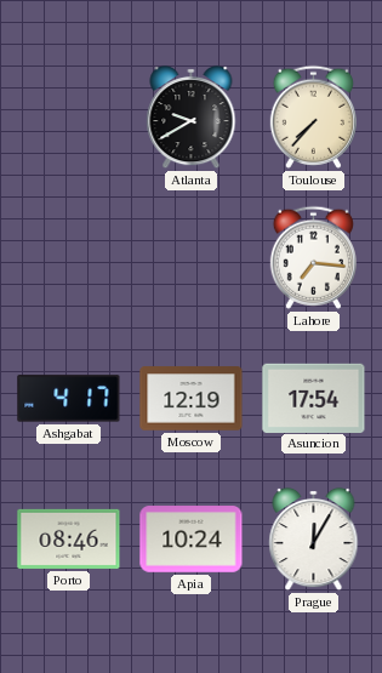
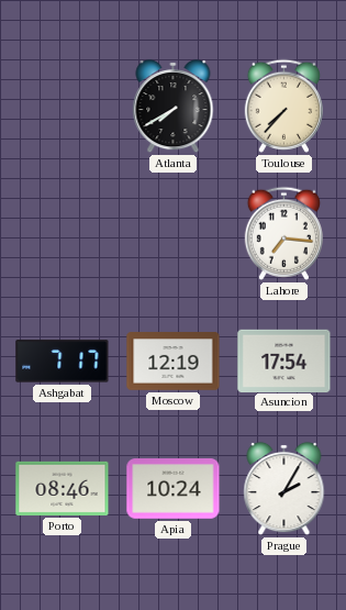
Atlanta: 9:40 -> 7:40
Ashgabat: 4:17 -> 7:17
Prague: 12:05 -> 2:05
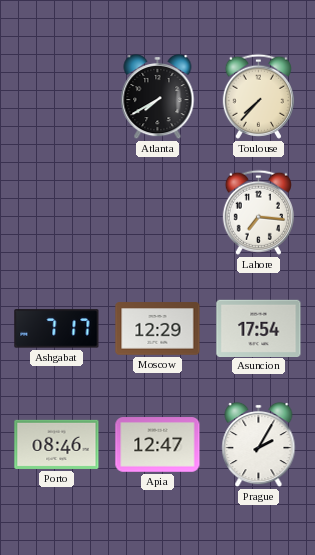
Moscow: 12:19 -> 12:29
Apia: 10:24 -> 12:47
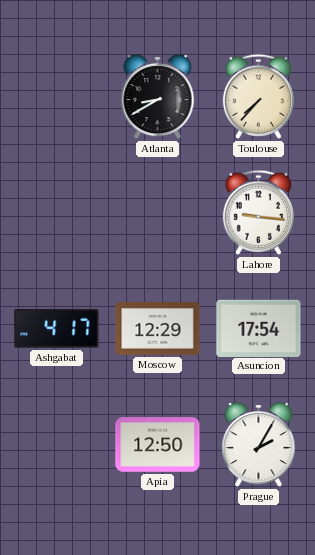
Atlanta: 7:40 -> 8:40
Lahore: 7:16 -> 9:16
Ashgabat: 7:17 -> 4:17
Porto: 08:46 -> none
Apia: 12:47 -> 12:50
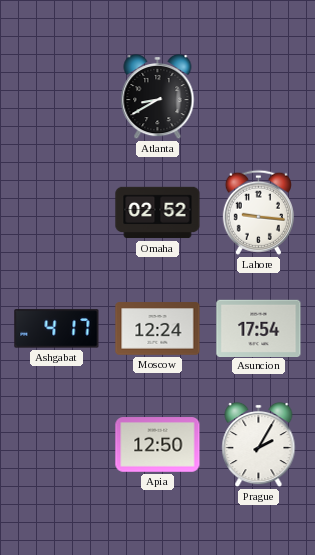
Toulouse: 7:37 -> none
Omaha: none -> 02:52
Moscow: 12:29 -> 12:24
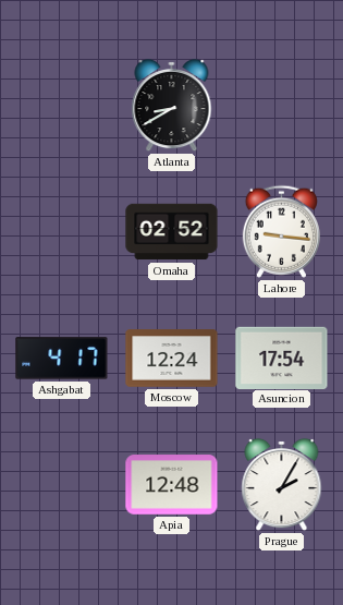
Apia: 12:50 -> 12:48
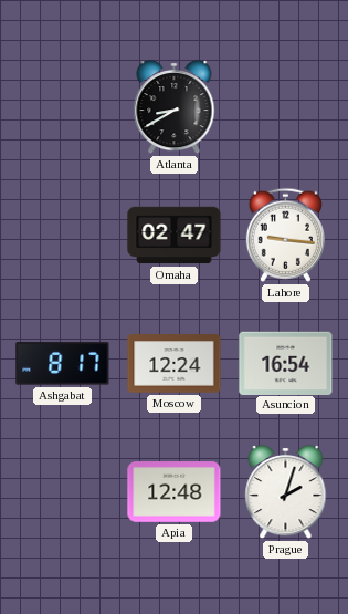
Omaha: 02:52 -> 02:47
Ashgabat: 4:17 -> 8:17
Asuncion: 17:54 -> 16:54
Prague: 2:05 -> 2:03
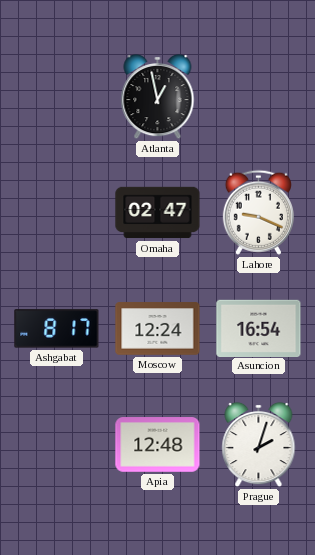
Atlanta: 8:40 -> 12:58
Lahore: 9:16 -> 9:19
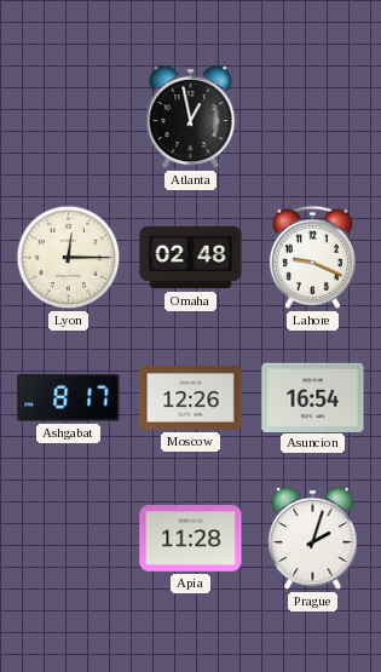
Lyon: none -> 12:15
Omaha: 02:47 -> 02:48
Moscow: 12:24 -> 12:26
Apia: 12:48 -> 11:28
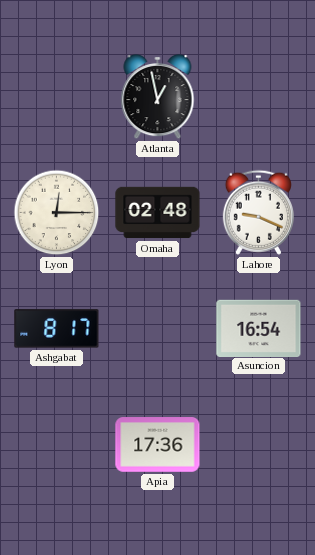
Moscow: 12:26 -> none
Apia: 11:28 -> 17:36
Prague: 2:03 -> none
